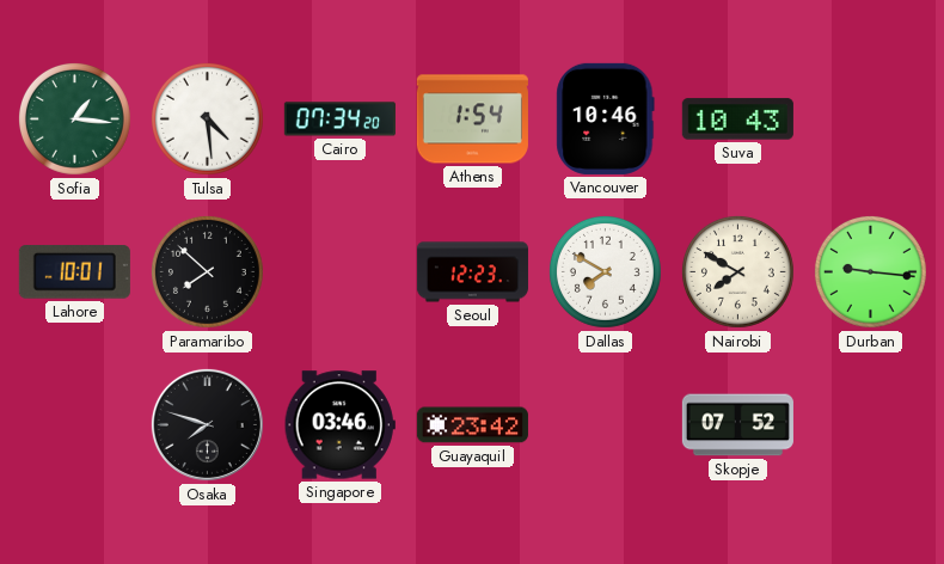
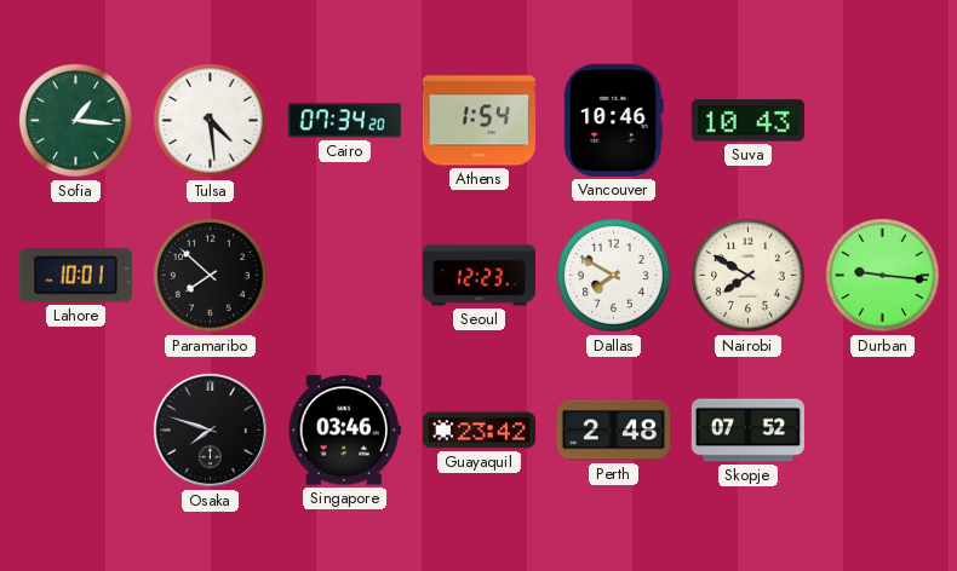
Perth: none -> 2:48
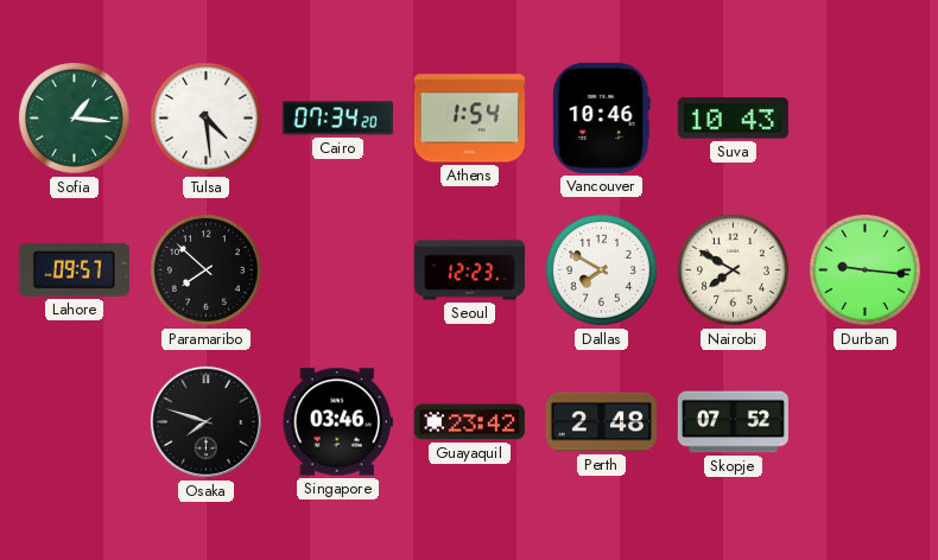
Lahore: 10:01 -> 09:57
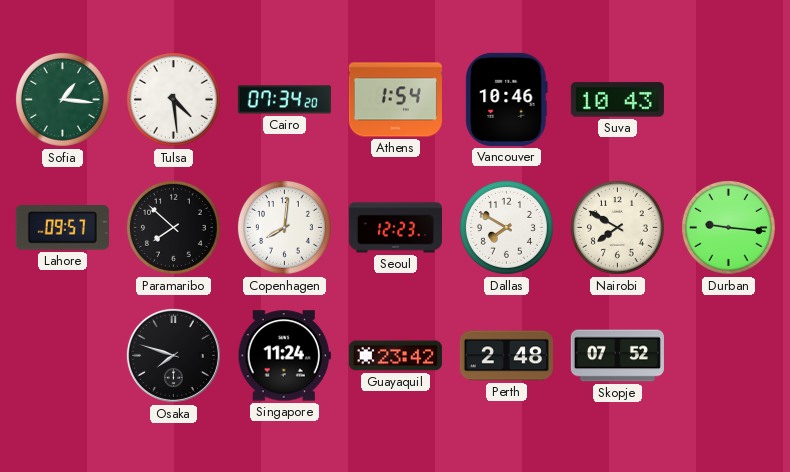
Copenhagen: none -> 8:01
Singapore: 03:46 -> 11:24
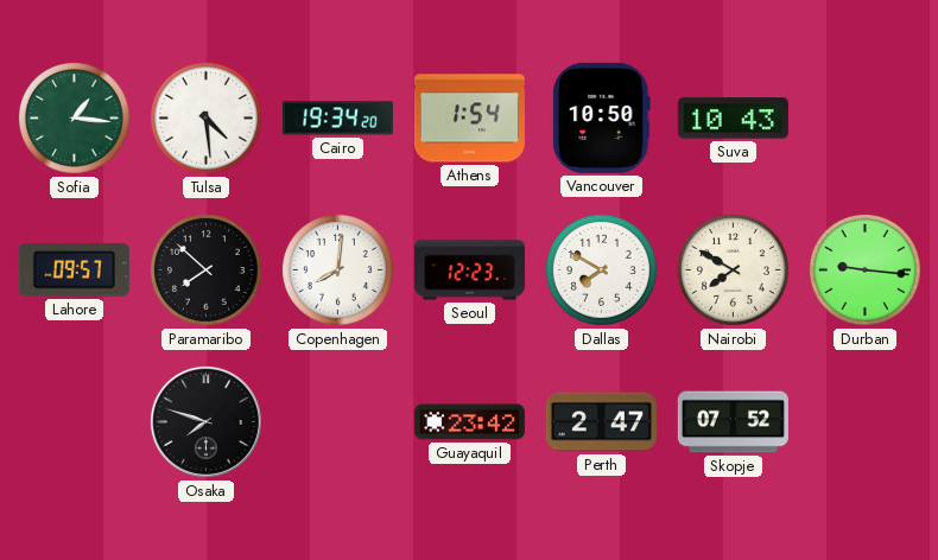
Cairo: 07:34 -> 19:34
Vancouver: 10:46 -> 10:50
Singapore: 11:24 -> none
Perth: 2:48 -> 2:47
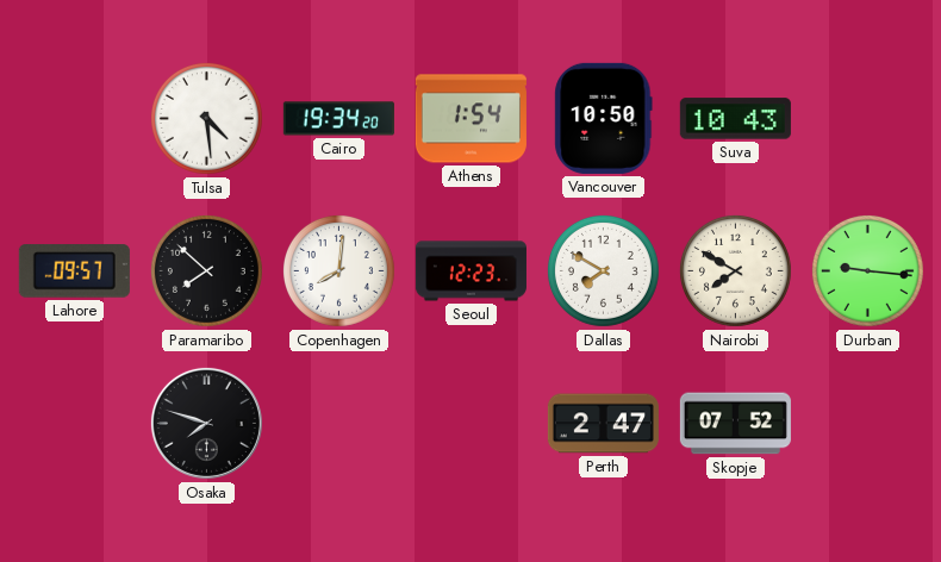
Sofia: 1:16 -> none
Guayaquil: 23:42 -> none
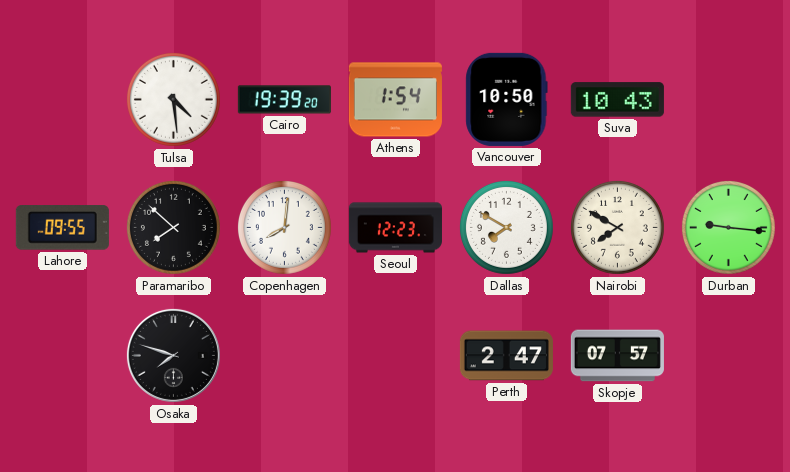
Cairo: 19:34 -> 19:39
Lahore: 09:57 -> 09:55
Skopje: 07:52 -> 07:57
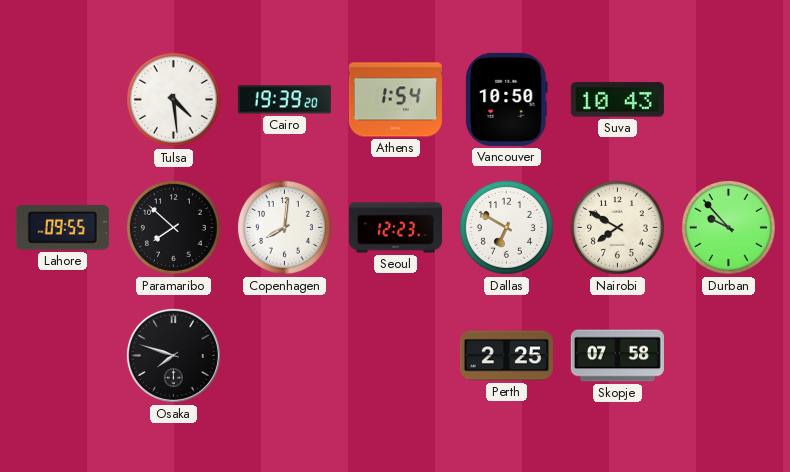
Dallas: 7:50 -> 6:50
Durban: 9:16 -> 9:53
Perth: 2:47 -> 2:25
Skopje: 07:57 -> 07:58
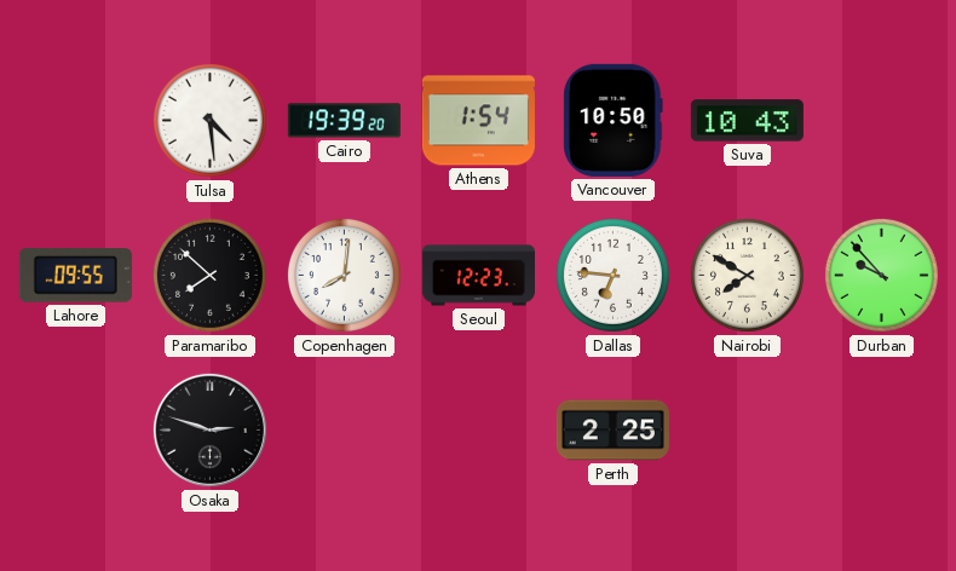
Dallas: 6:50 -> 6:46
Osaka: 7:48 -> 2:48
Skopje: 07:58 -> none
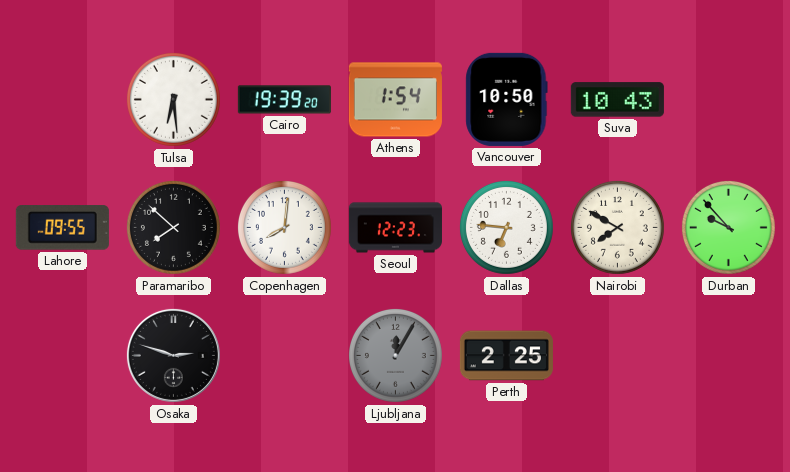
Tulsa: 4:29 -> 6:29
Ljubljana: none -> 12:05
